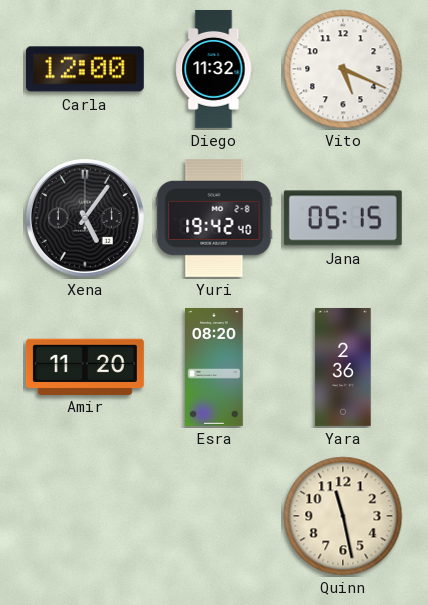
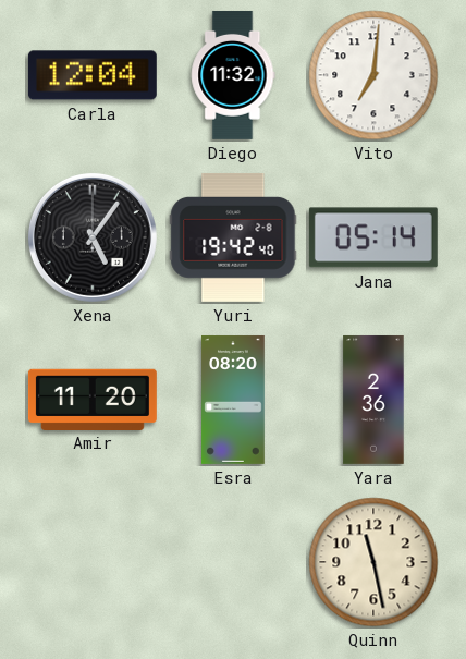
Carla: 12:00 -> 12:04
Vito: 5:19 -> 7:01
Jana: 05:15 -> 05:14
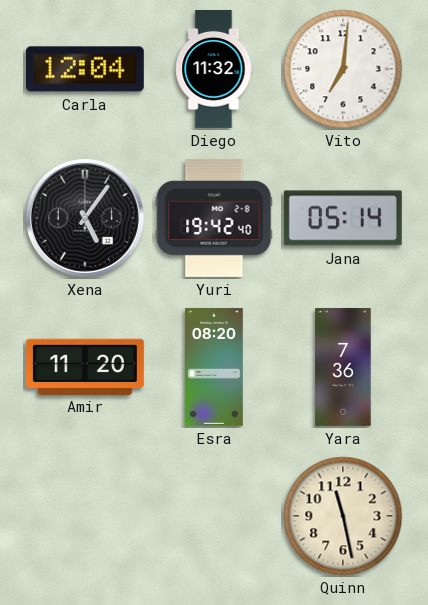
Yara: 2:36 -> 7:36
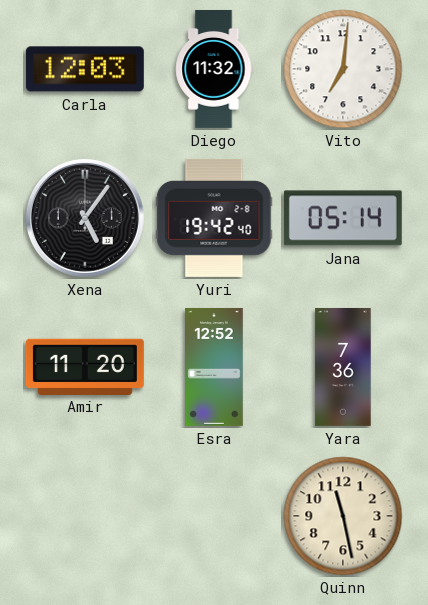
Carla: 12:04 -> 12:03
Esra: 08:20 -> 12:52
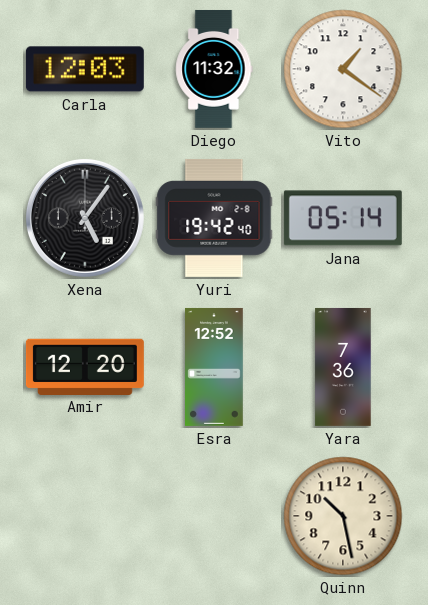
Vito: 7:01 -> 1:21
Amir: 11:20 -> 12:20
Quinn: 11:28 -> 10:28
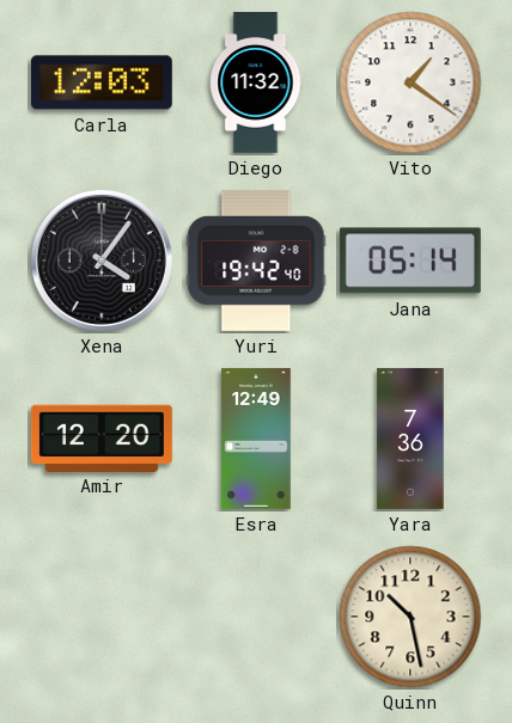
Xena: 5:06 -> 4:06
Esra: 12:52 -> 12:49
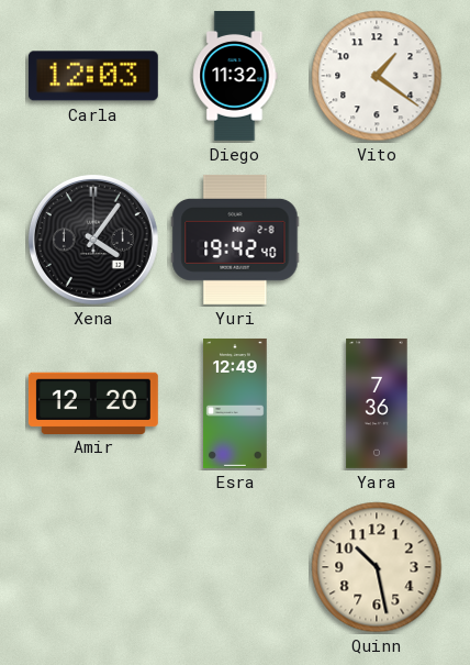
Jana: 05:14 -> none
